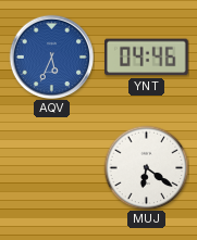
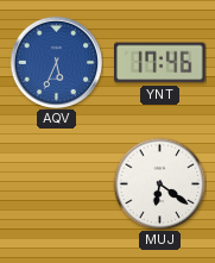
YNT: 04:46 -> 17:46
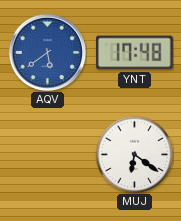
AQV: 5:34 -> 5:39
YNT: 17:46 -> 17:48
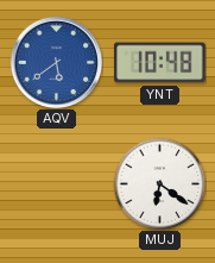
YNT: 17:48 -> 10:48
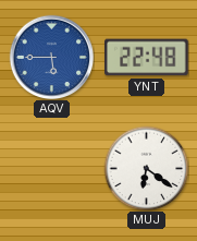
AQV: 5:39 -> 5:45
YNT: 10:48 -> 22:48
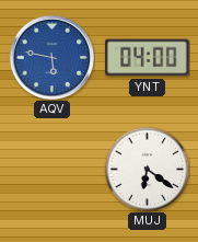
AQV: 5:45 -> 5:47
YNT: 22:48 -> 04:00
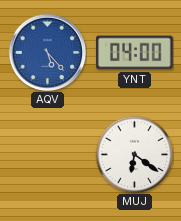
AQV: 5:47 -> 5:23
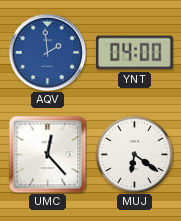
AQV: 5:23 -> 1:59
UMC: none -> 12:23
